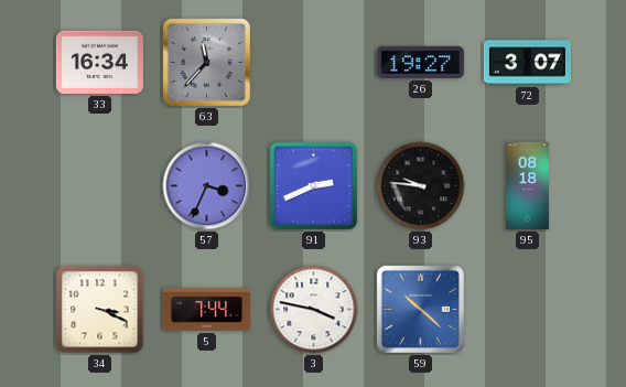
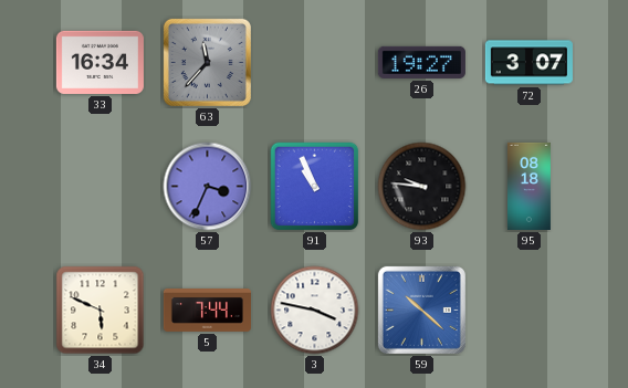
91: 2:41 -> 10:56
34: 3:19 -> 5:49
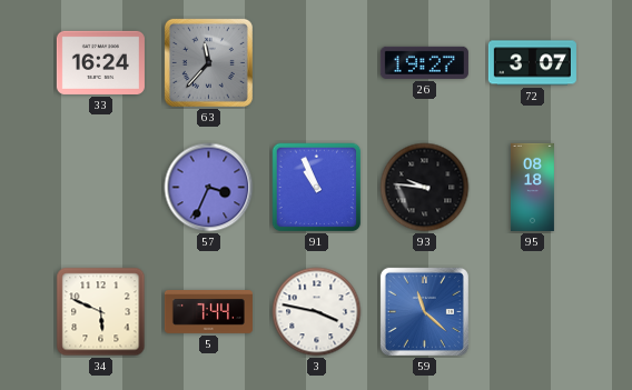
33: 16:34 -> 16:24
59: 10:22 -> 11:22
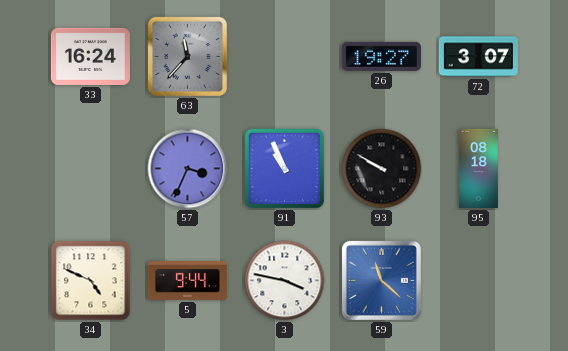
93: 9:46 -> 9:50
34: 5:49 -> 4:49
5: 7:44 -> 9:44
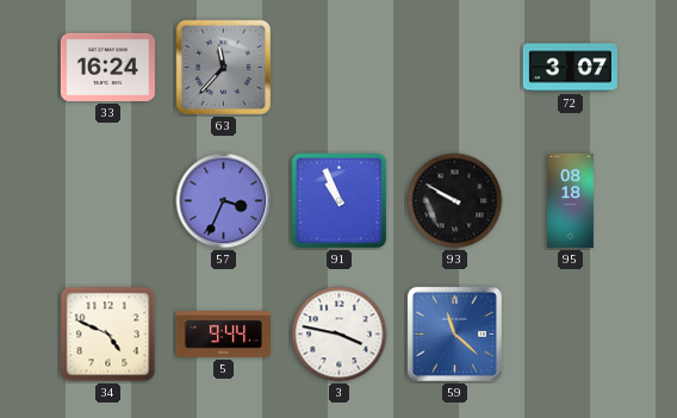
26: 19:27 -> none
